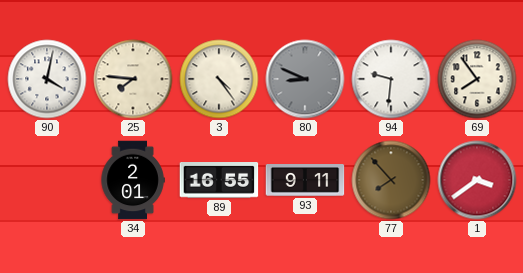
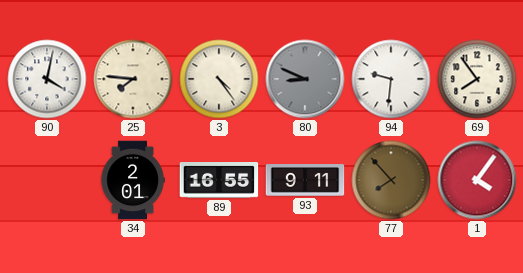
1: 3:39 -> 4:06
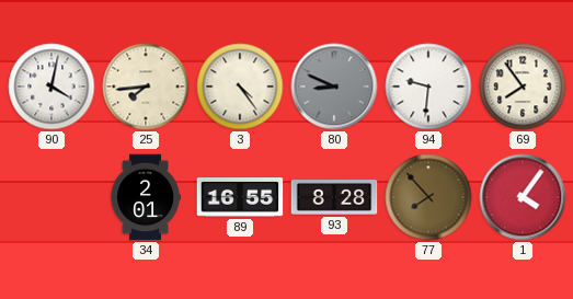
25: 7:46 -> 7:44
93: 9:11 -> 8:28
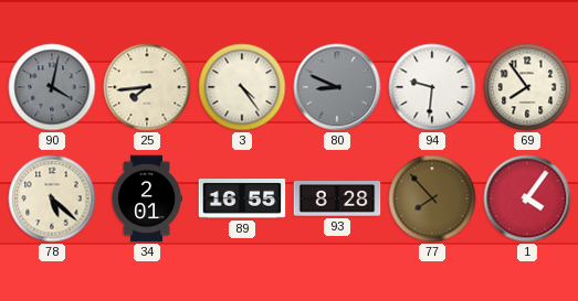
90 dial: white -> grey
78: none -> 5:22
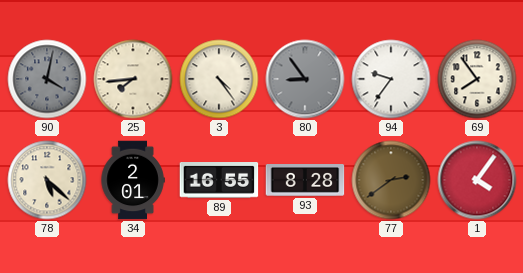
80: 8:49 -> 8:54
94: 9:31 -> 9:36
77: 7:53 -> 2:39
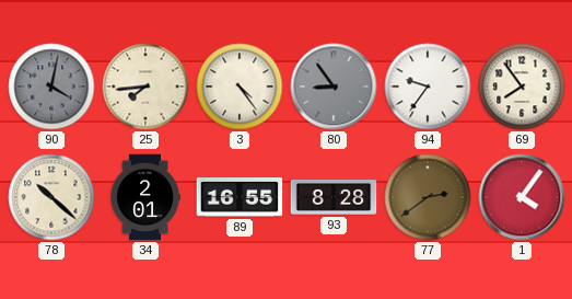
78: 5:22 -> 10:22
